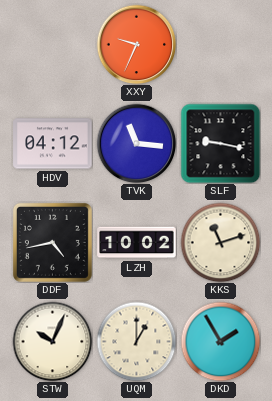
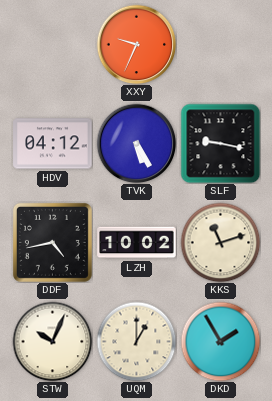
TVK: 11:16 -> 5:25
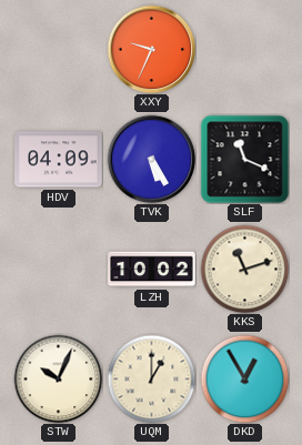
HDV: 04:12 -> 04:09
SLF: 9:17 -> 11:19
DDF: 4:43 -> none
DKD: 1:55 -> 12:55
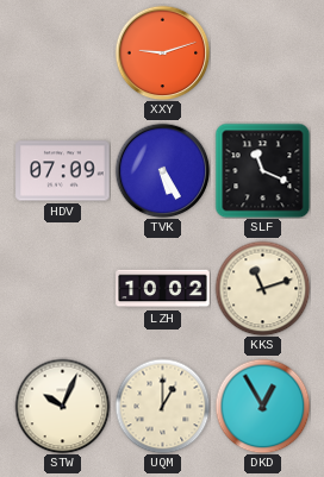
XXY: 9:34 -> 9:12
HDV: 04:09 -> 07:09
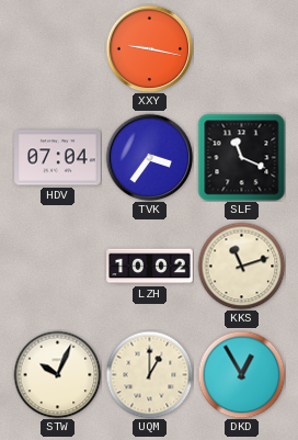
XXY: 9:12 -> 9:17
HDV: 07:09 -> 07:04
TVK: 5:25 -> 3:36
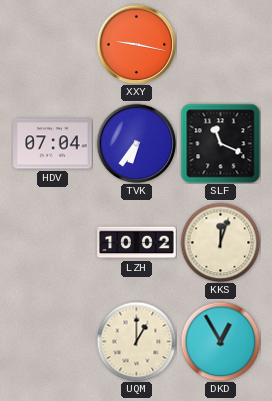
TVK: 3:36 -> 6:36
KKS: 11:12 -> 12:03
STW: 10:04 -> none
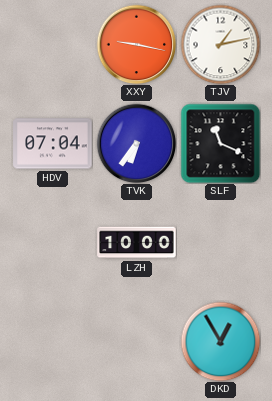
TJV: none -> 1:13
LZH: 10:02 -> 10:00
KKS: 12:03 -> none
UQM: 1:00 -> none
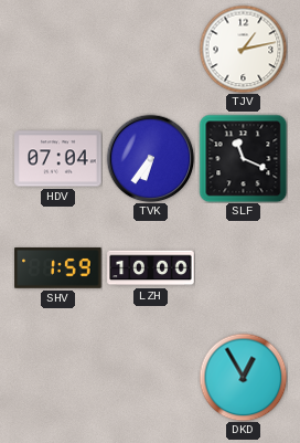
XXY: 9:17 -> none
SHV: none -> 1:59
